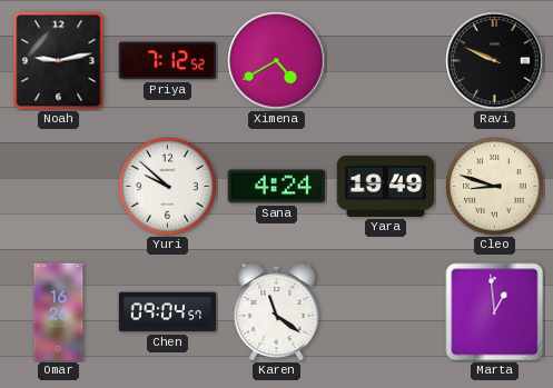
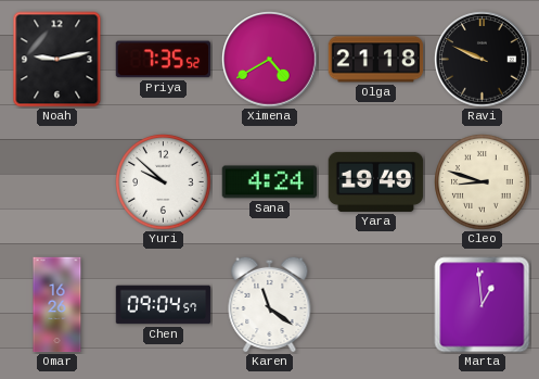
Priya: 7:12 -> 7:35
Olga: none -> 21:18
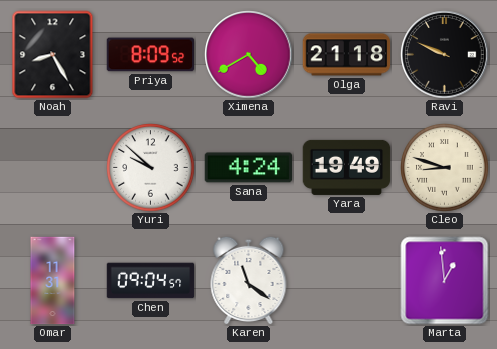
Noah: 9:13 -> 8:25
Priya: 7:35 -> 8:09
Omar: 16:26 -> 11:31
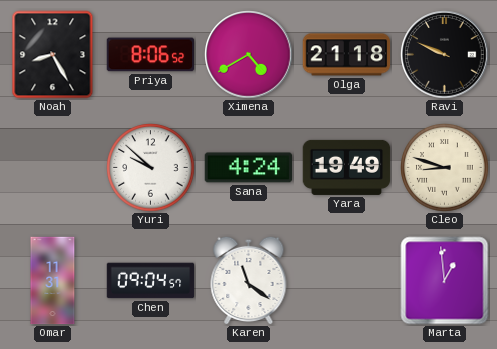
Priya: 8:09 -> 8:06
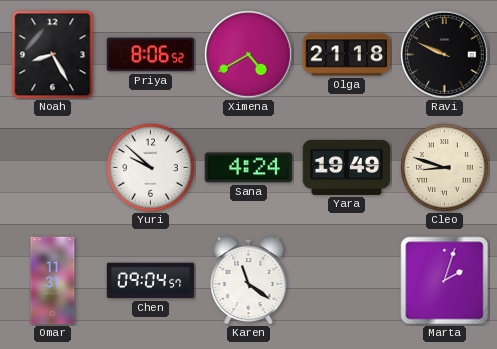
Marta: 12:59 -> 2:03
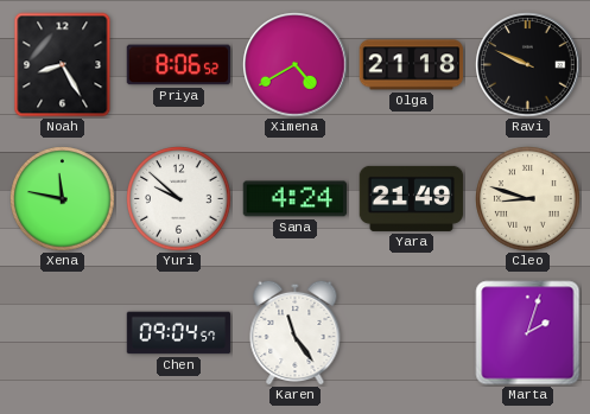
Xena: none -> 11:47
Yara: 19:49 -> 21:49
Omar: 11:31 -> none
Karen: 11:21 -> 11:24
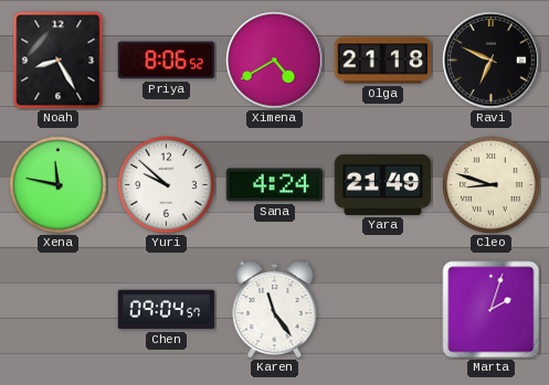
Ravi: 9:49 -> 6:49
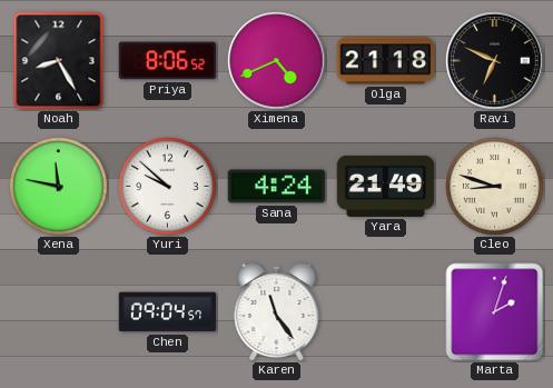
Ximena: 4:40 -> 4:41
